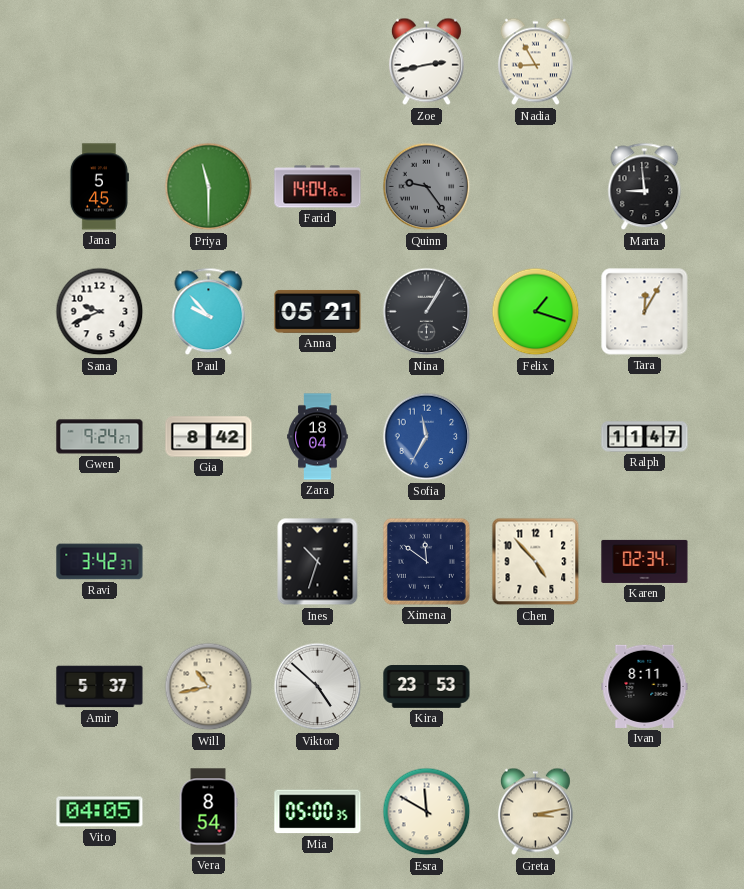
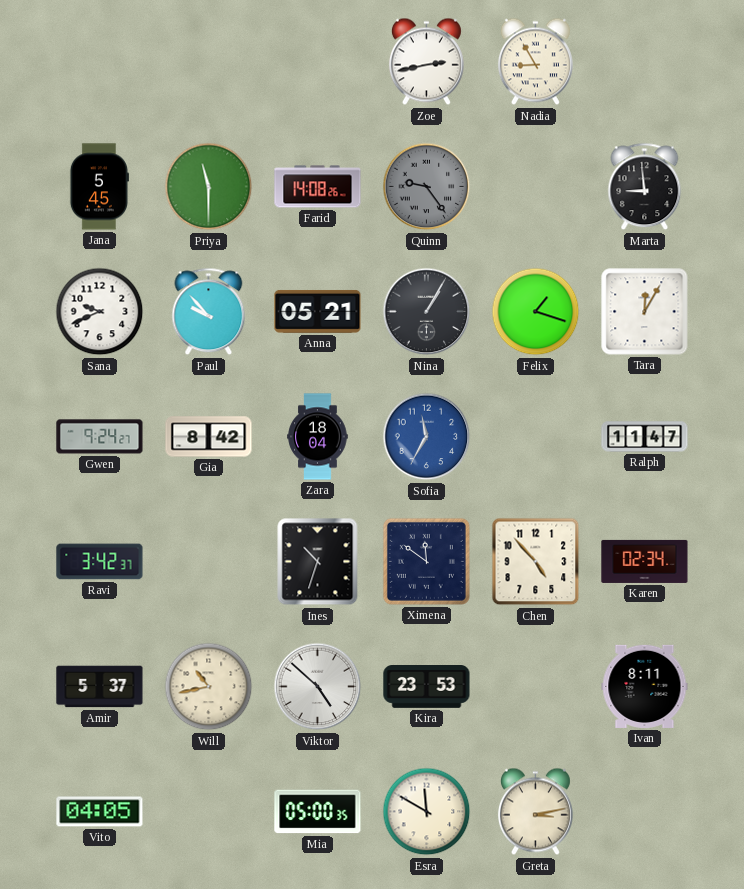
Farid: 14:04 -> 14:08
Vera: 8:54 -> none
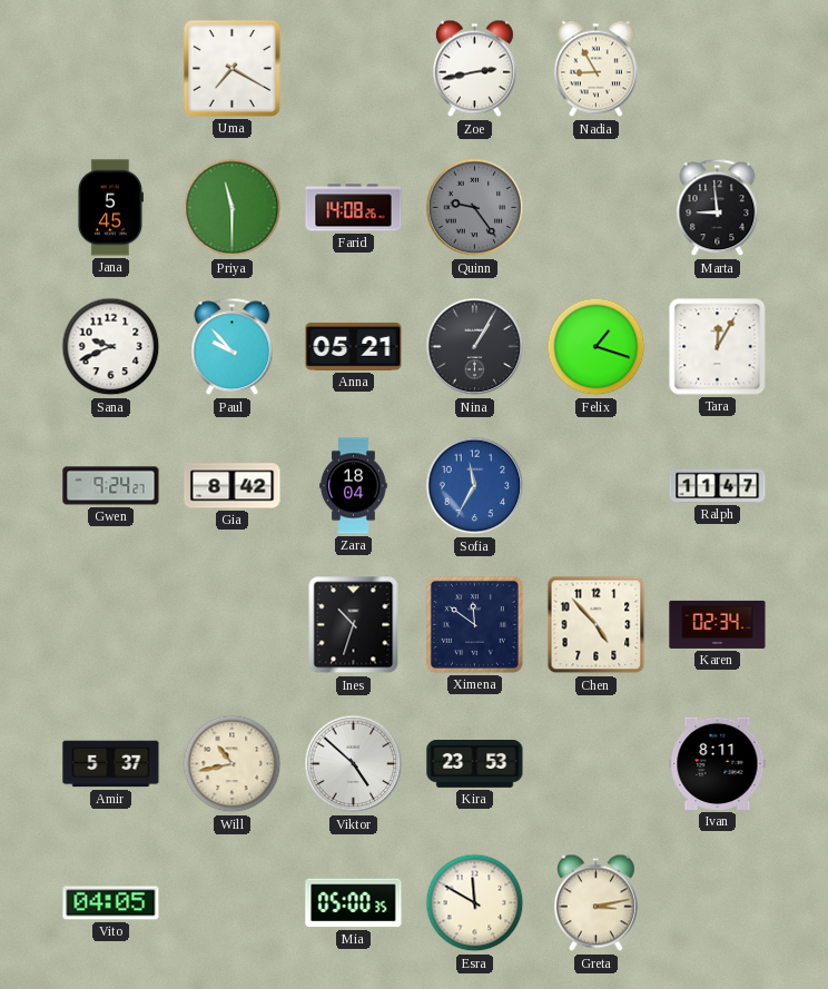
Uma: none -> 7:20
Ravi: 3:42 -> none
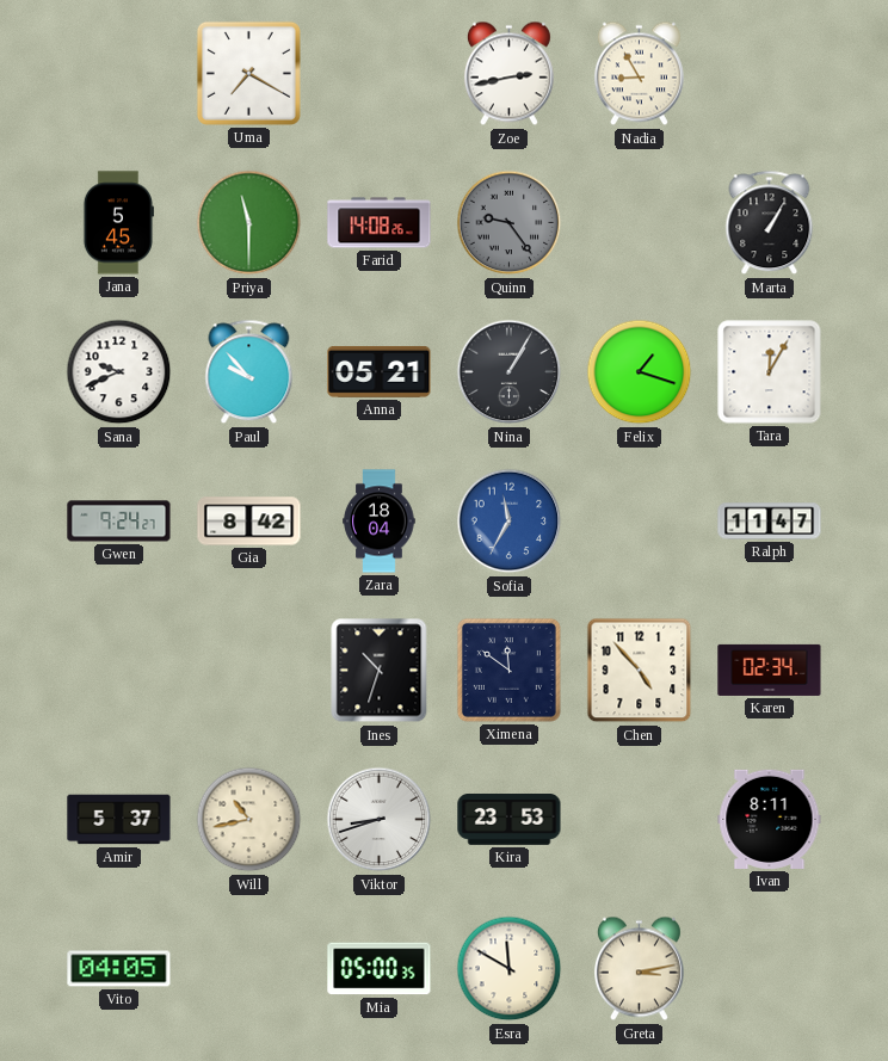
Marta: 8:59 -> 1:05
Viktor: 4:52 -> 8:42
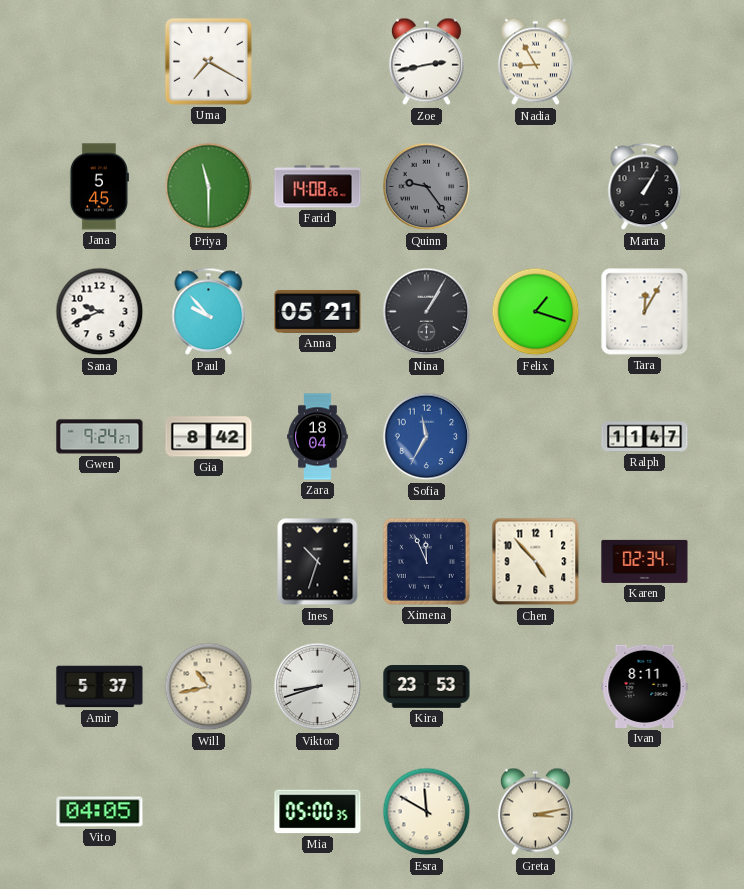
Ximena: 11:51 -> 11:56
